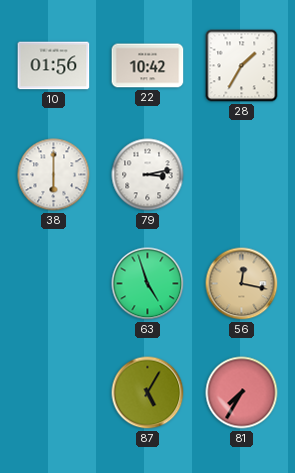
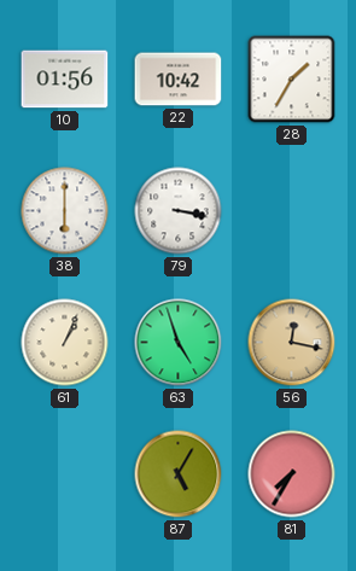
79: 3:13 -> 3:17
61: none -> 1:04
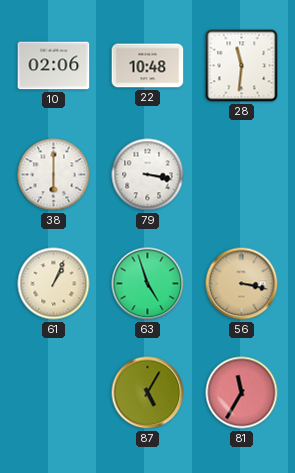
10: 01:56 -> 02:06
22: 10:42 -> 10:48
28: 1:35 -> 11:31
56: 12:17 -> 3:17
81: 7:35 -> 11:35
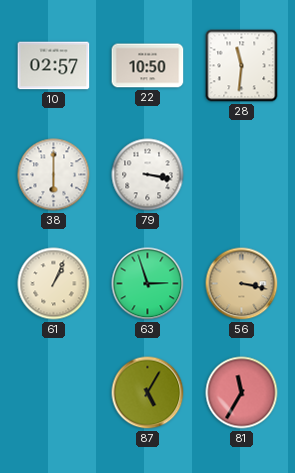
10: 02:06 -> 02:57
22: 10:48 -> 10:50
63: 4:57 -> 2:57
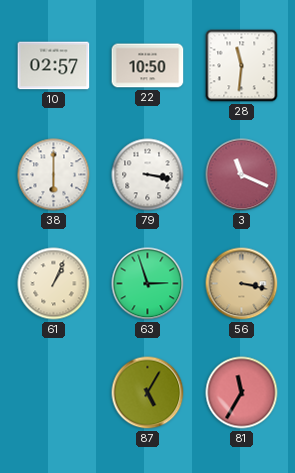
3: none -> 11:19
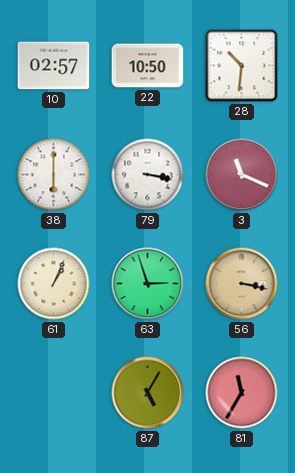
28: 11:31 -> 10:31
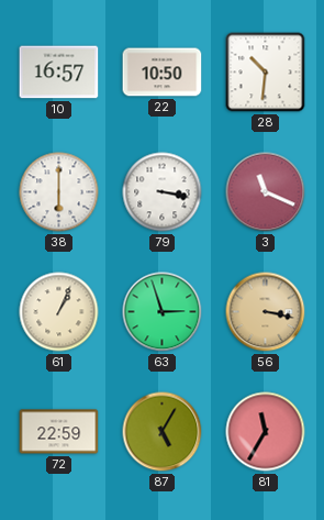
10: 02:57 -> 16:57
72: none -> 22:59
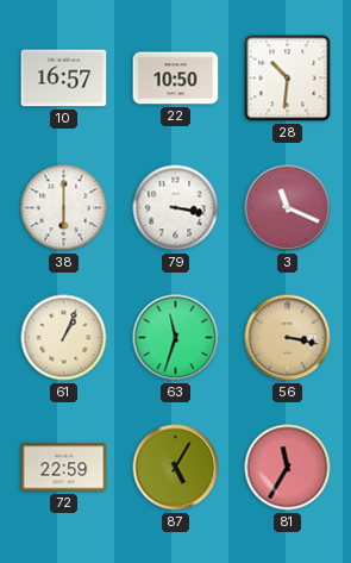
63: 2:57 -> 11:33
